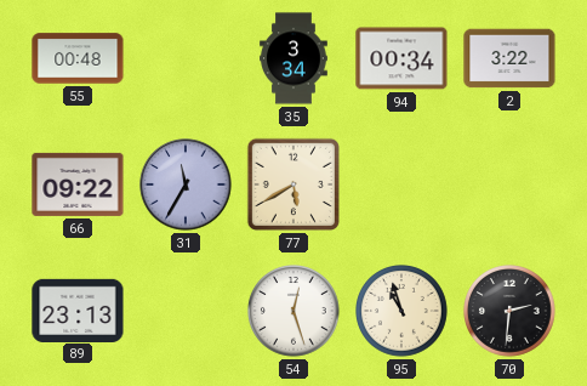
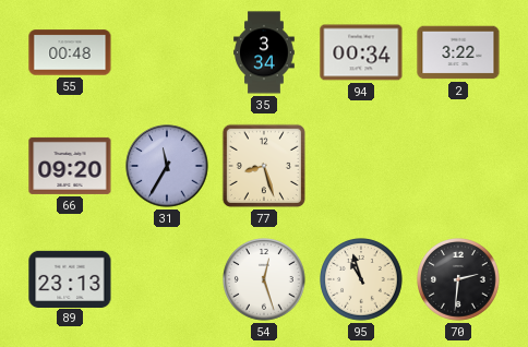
66: 09:22 -> 09:20
77: 5:40 -> 8:27
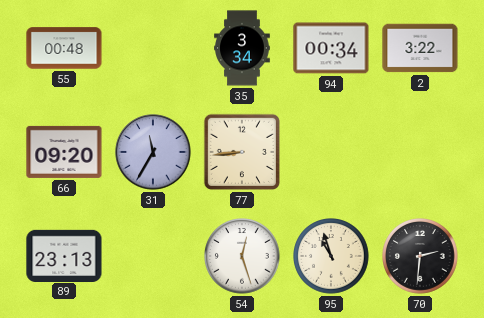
77: 8:27 -> 8:44
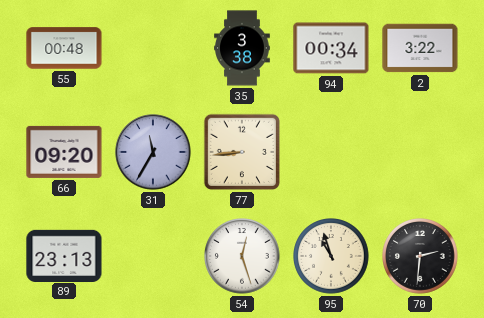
35: 3:34 -> 3:38
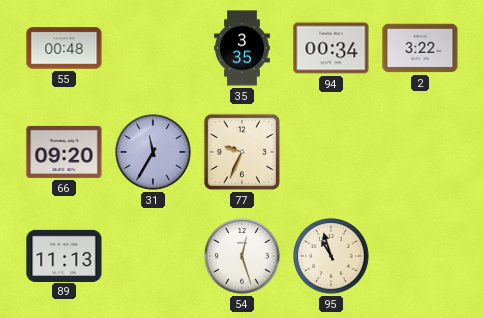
35: 3:38 -> 3:35
77: 8:44 -> 9:34
89: 23:13 -> 11:13
70: 2:31 -> none
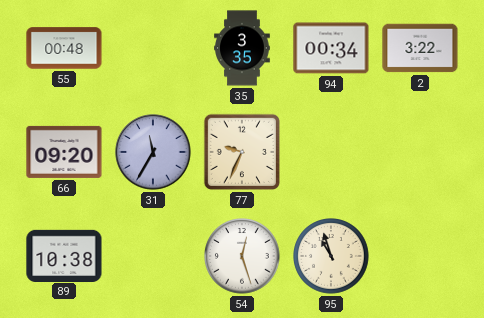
89: 11:13 -> 10:38
